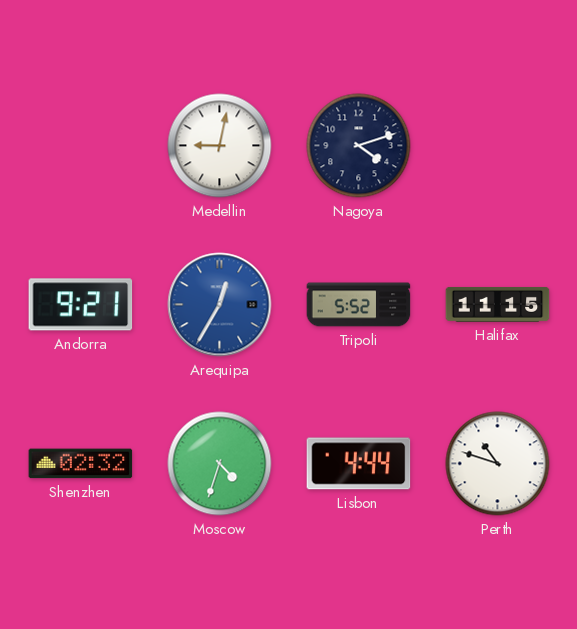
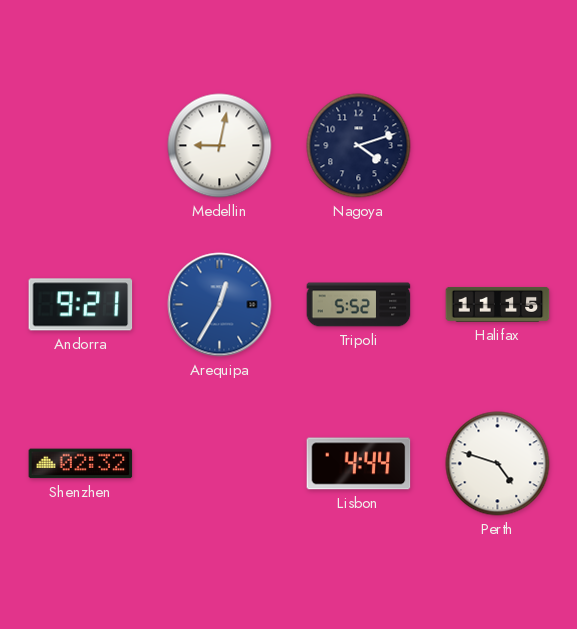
Moscow: 4:33 -> none
Perth: 10:48 -> 4:48
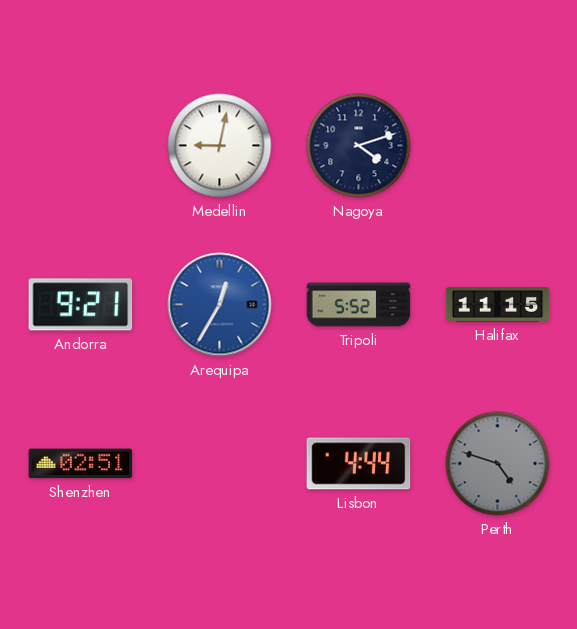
Shenzhen: 02:32 -> 02:51
Perth dial: white -> grey
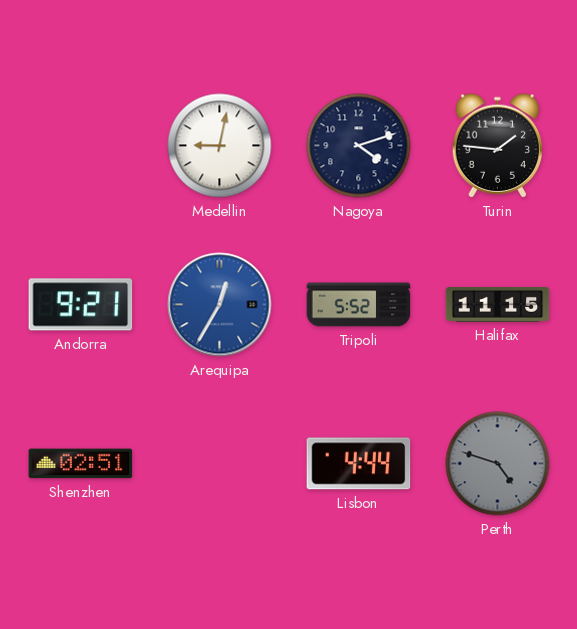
Turin: none -> 1:46
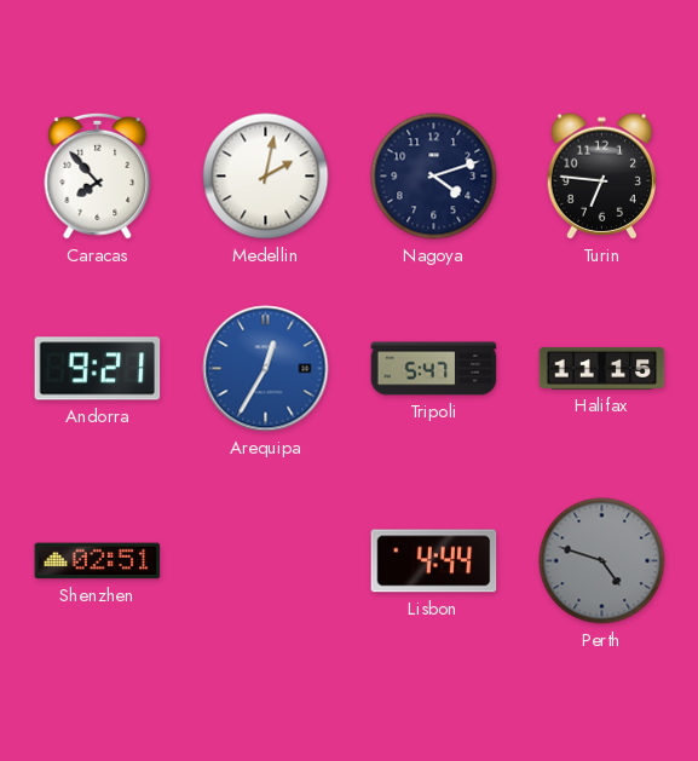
Caracas: none -> 7:53
Medellin: 9:02 -> 2:02
Turin: 1:46 -> 6:46
Tripoli: 5:52 -> 5:47
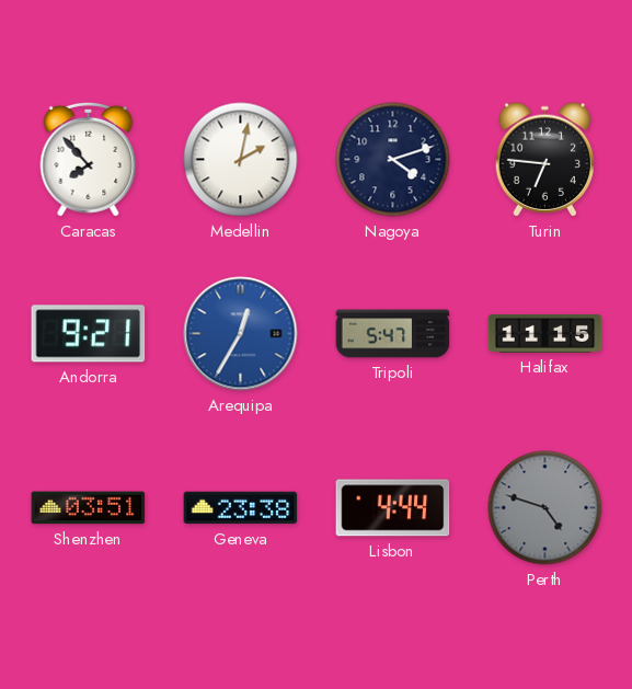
Shenzhen: 02:51 -> 03:51
Geneva: none -> 23:38
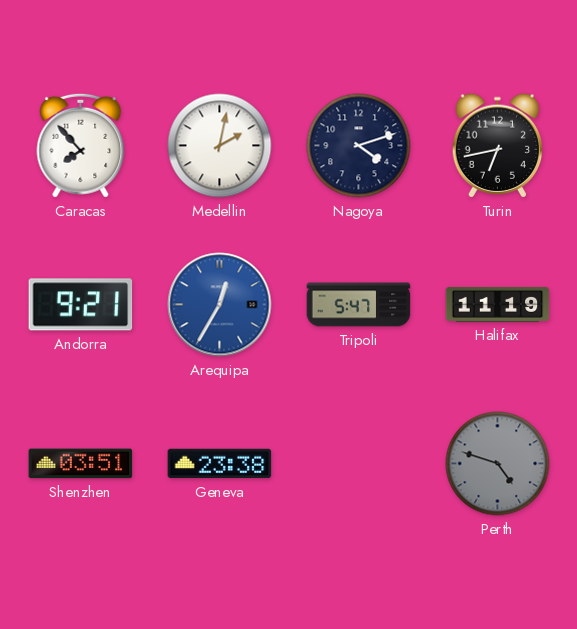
Turin: 6:46 -> 6:43
Halifax: 11:15 -> 11:19
Lisbon: 4:44 -> none
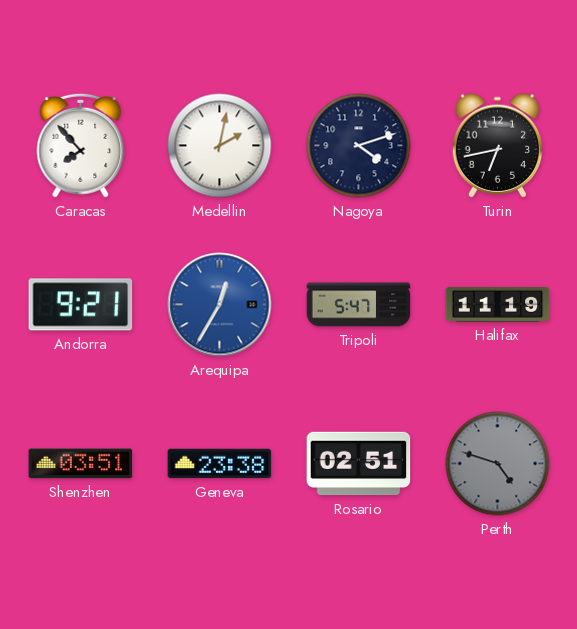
Rosario: none -> 02:51
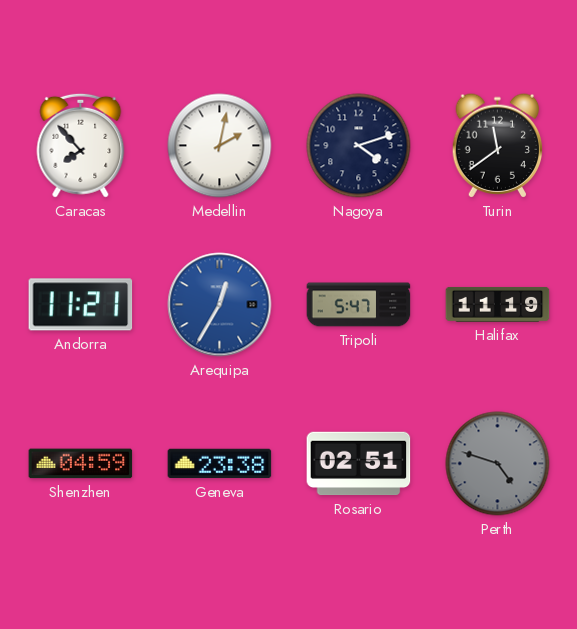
Turin: 6:43 -> 11:39
Andorra: 9:21 -> 11:21
Shenzhen: 03:51 -> 04:59
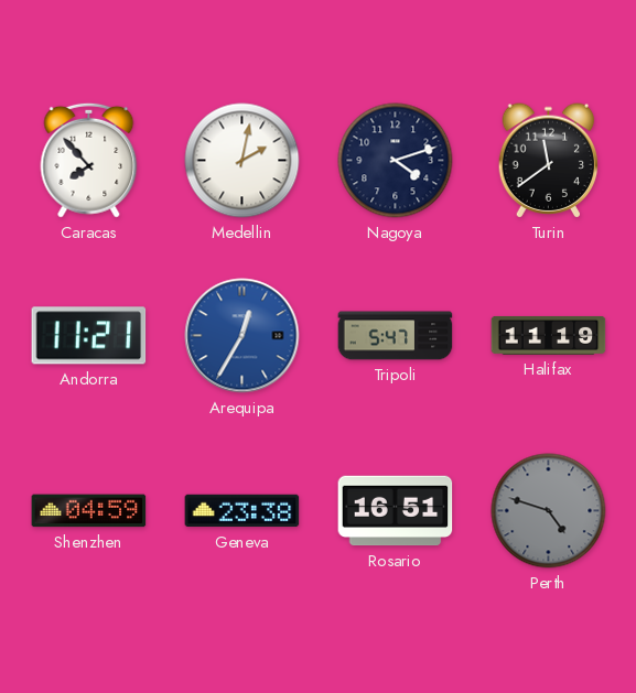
Rosario: 02:51 -> 16:51
